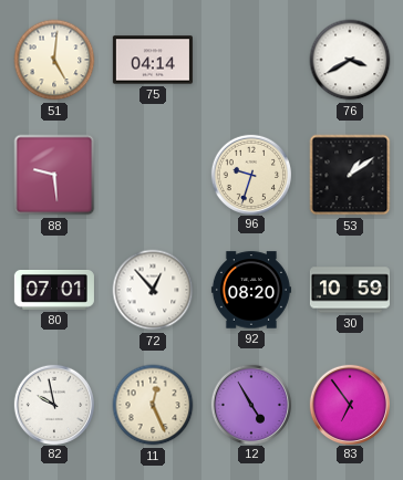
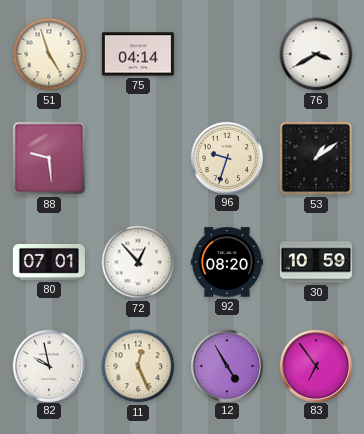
51: 5:01 -> 4:57
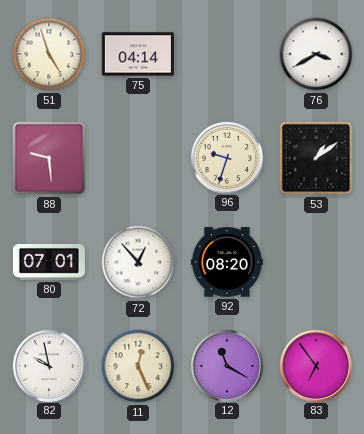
30: 10:59 -> none
12: 4:55 -> 11:20
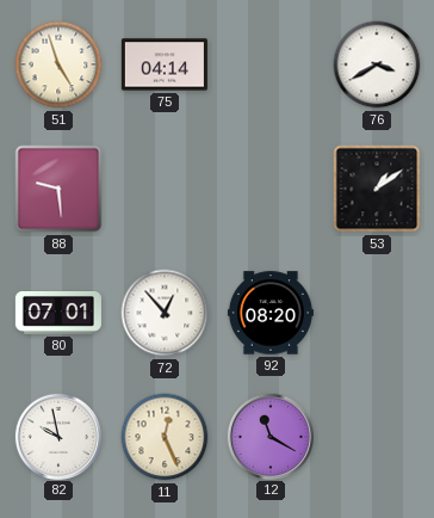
96: 9:33 -> none
83: 6:54 -> none
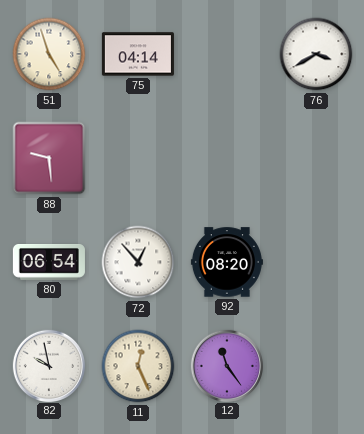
53: 1:09 -> none
80: 07:01 -> 06:54
12: 11:20 -> 11:24
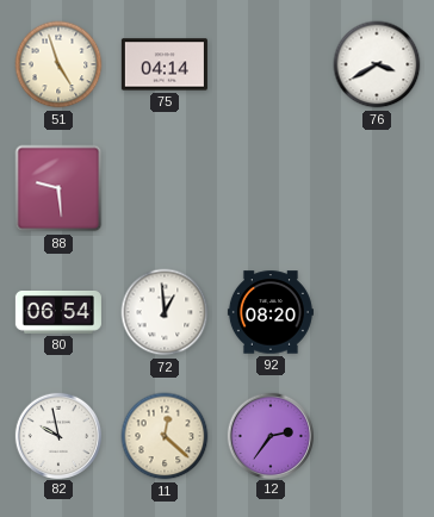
72: 12:53 -> 12:59
11: 12:26 -> 12:22
12: 11:24 -> 2:36
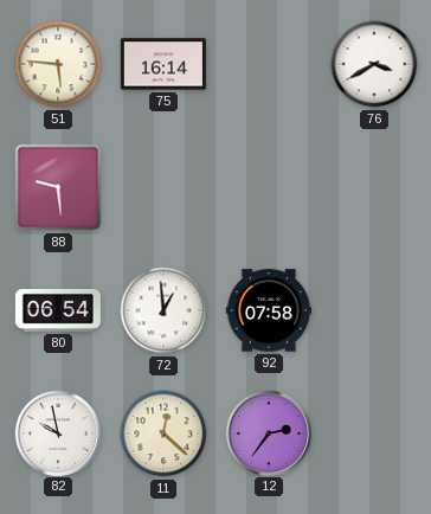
51: 4:57 -> 5:46
75: 04:14 -> 16:14
92: 08:20 -> 07:58
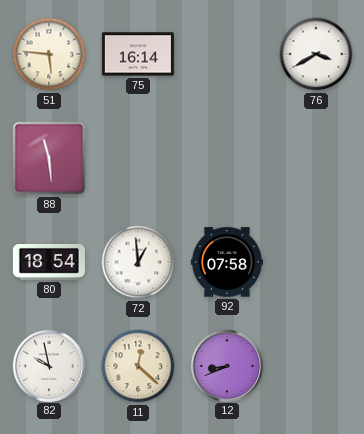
88: 9:29 -> 11:29
80: 06:54 -> 18:54
12: 2:36 -> 8:41
